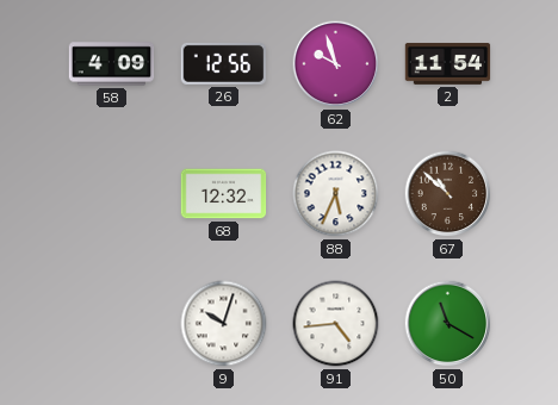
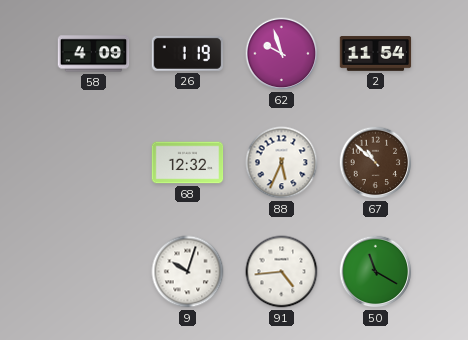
26: 12:56 -> 1:19
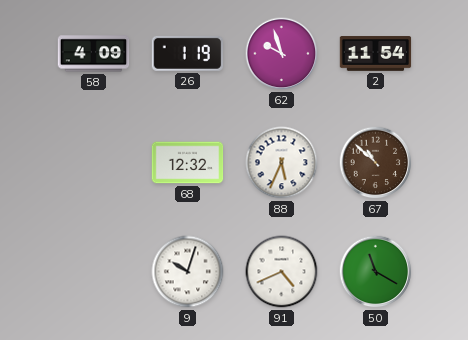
91: 4:44 -> 4:41
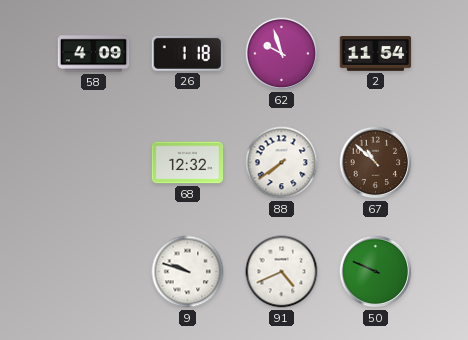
26: 1:19 -> 1:18
88: 5:34 -> 7:39
9: 10:03 -> 9:48
50: 11:20 -> 9:49
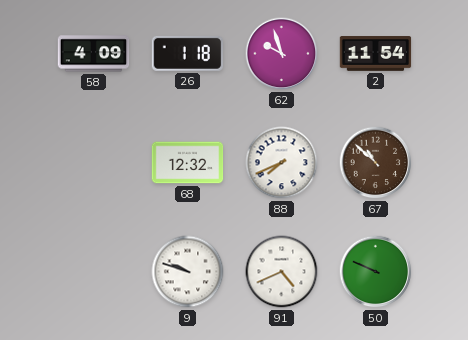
88: 7:39 -> 7:41
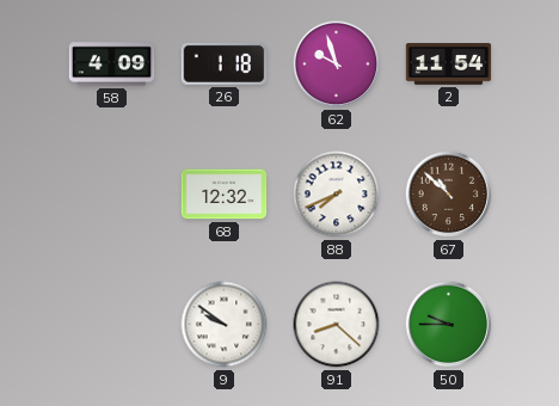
9: 9:48 -> 9:51
91: 4:41 -> 8:22
50: 9:49 -> 9:45
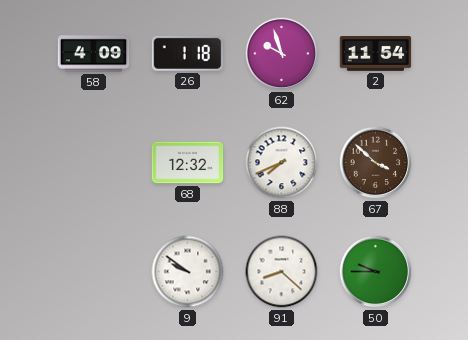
67: 10:52 -> 3:52
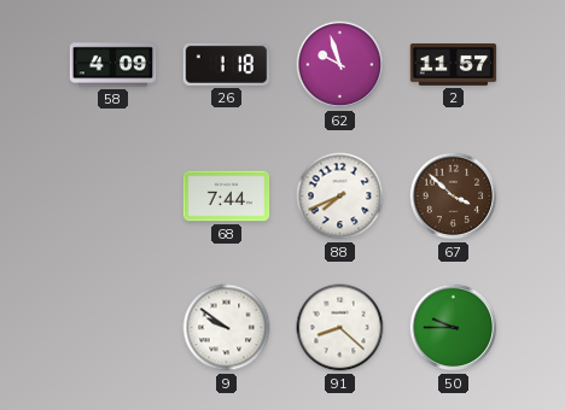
2: 11:54 -> 11:57
68: 12:32 -> 7:44
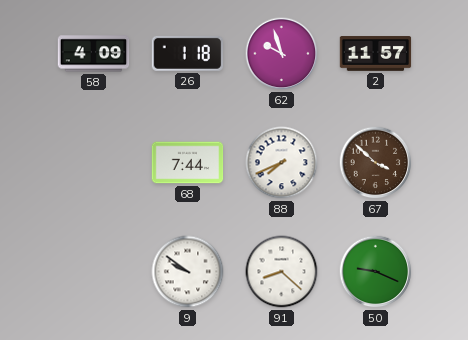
50: 9:45 -> 9:19
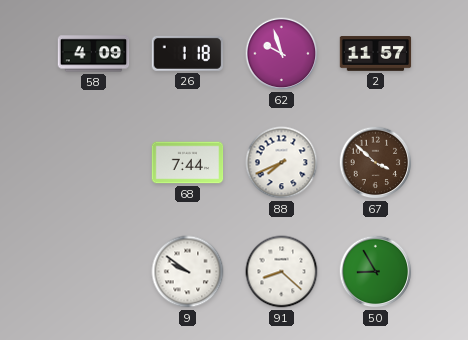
50: 9:19 -> 8:55
